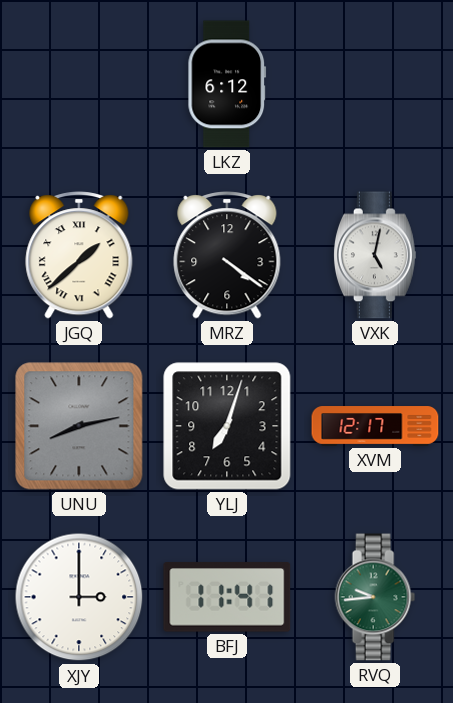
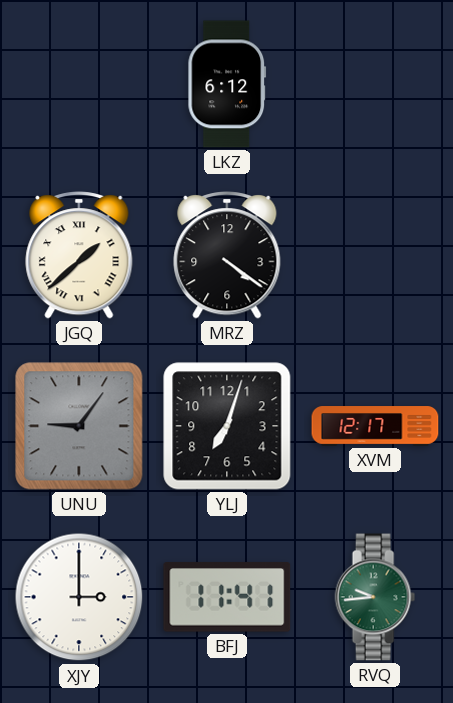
VXK: 5:02 -> none
UNU: 8:13 -> 9:06
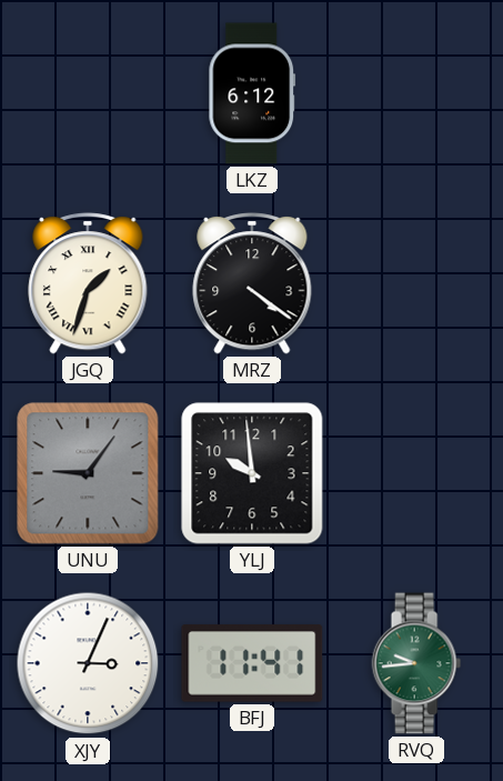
JGQ: 1:38 -> 1:33
YLJ: 7:03 -> 9:59
XVM: 12:17 -> none
XJY: 3:00 -> 3:04
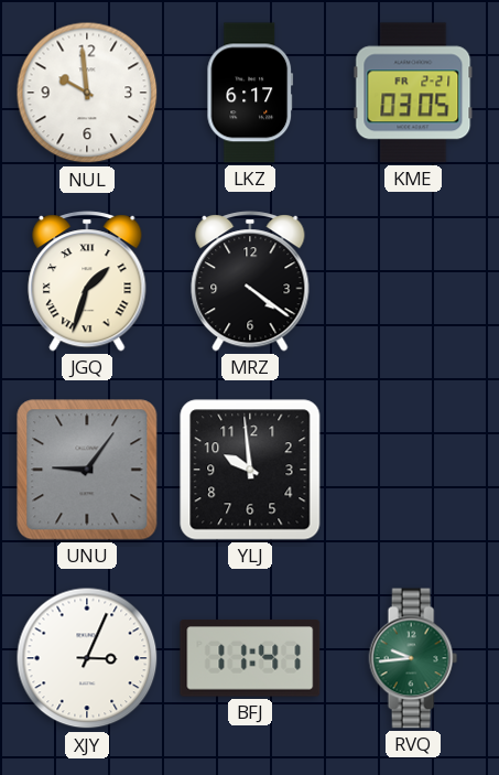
NUL: none -> 9:59
LKZ: 6:12 -> 6:17
KME: none -> 03:05
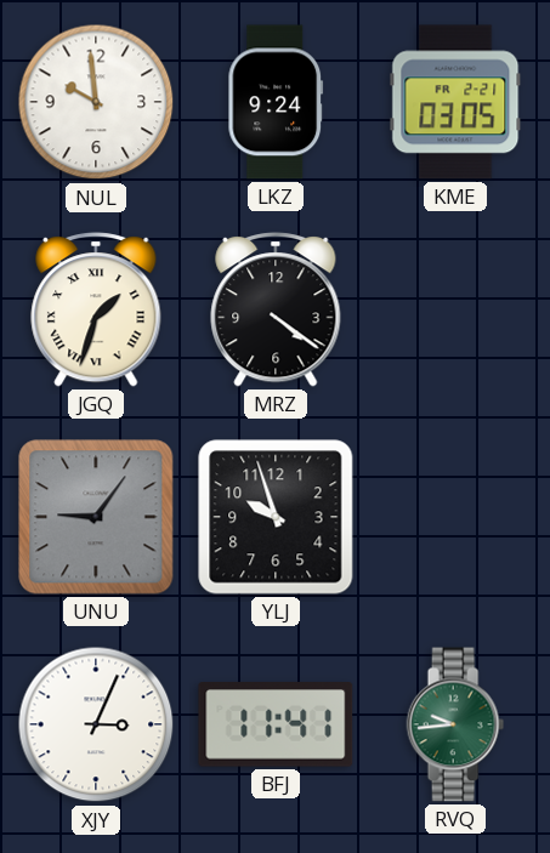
LKZ: 6:17 -> 9:24
YLJ: 9:59 -> 9:57
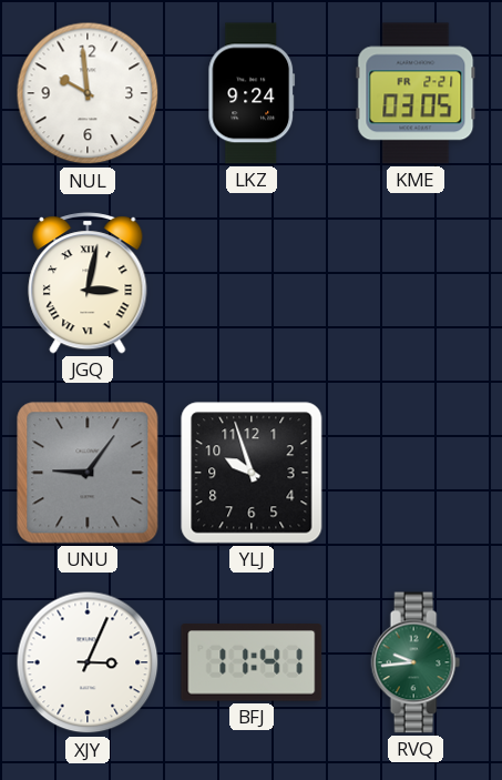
JGQ: 1:33 -> 3:02
MRZ: 4:21 -> none
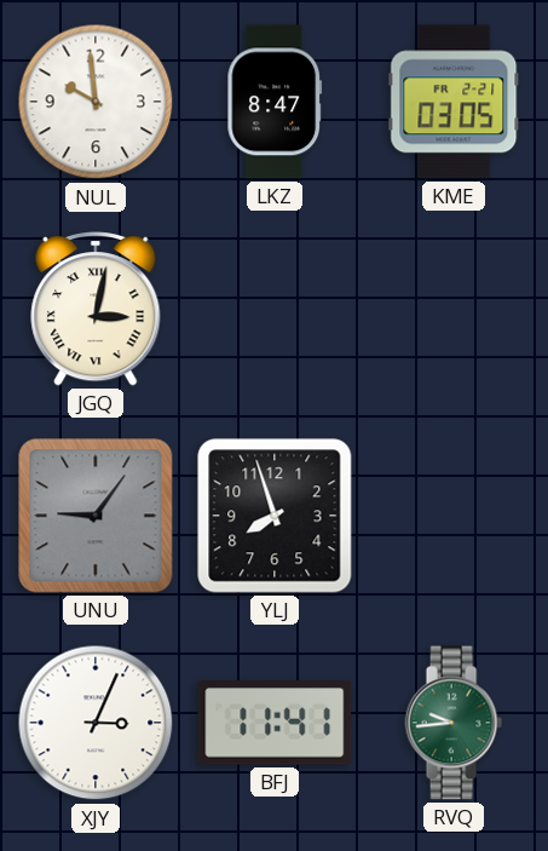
LKZ: 9:24 -> 8:47
YLJ: 9:57 -> 7:57
